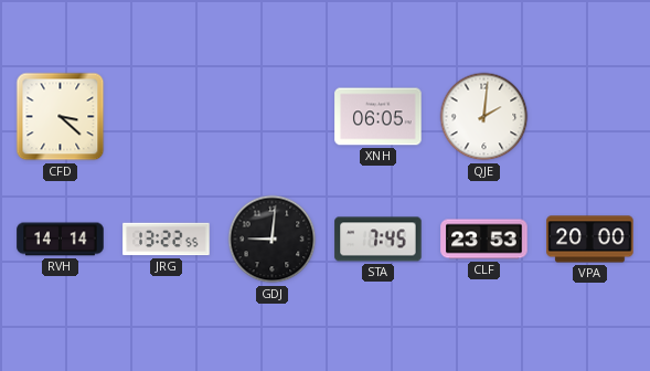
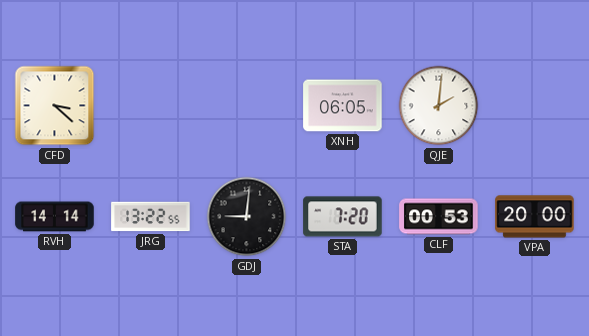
STA: 7:45 -> 7:20
CLF: 23:53 -> 00:53
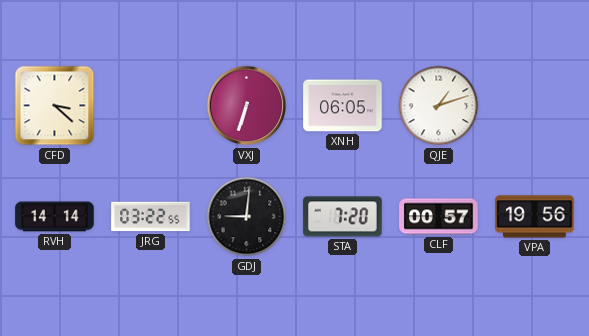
VXJ: none -> 6:33
QJE: 2:01 -> 1:12
JRG: 13:22 -> 03:22
CLF: 00:53 -> 00:57
VPA: 20:00 -> 19:56
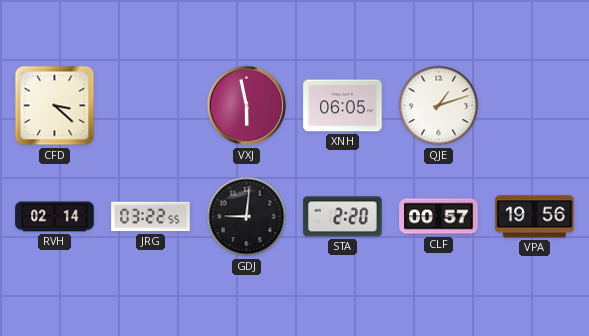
VXJ: 6:33 -> 5:58
RVH: 14:14 -> 02:14
STA: 7:20 -> 2:20
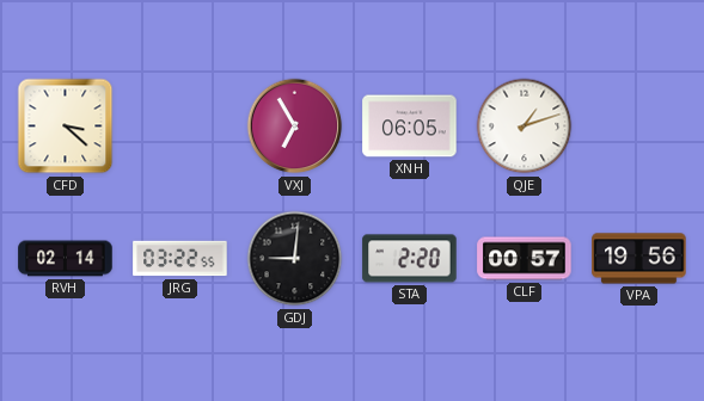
VXJ: 5:58 -> 6:55
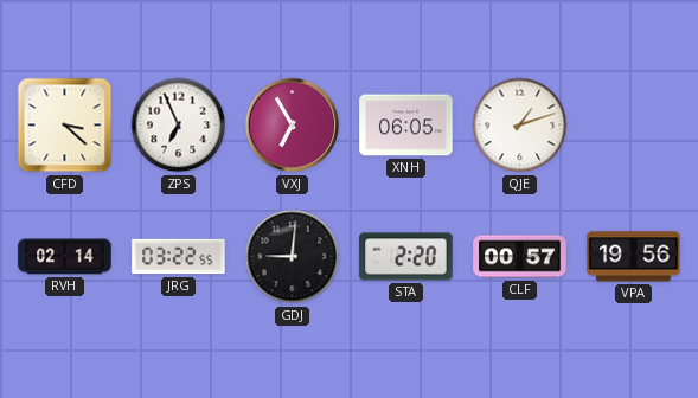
ZPS: none -> 6:56
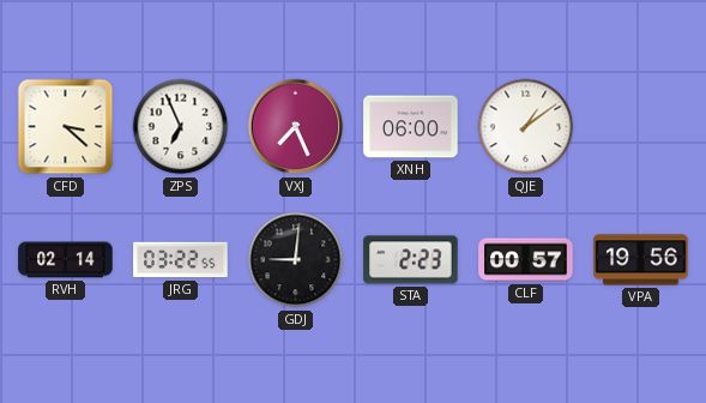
VXJ: 6:55 -> 7:26
XNH: 06:05 -> 06:00
QJE: 1:12 -> 1:09
STA: 2:20 -> 2:23
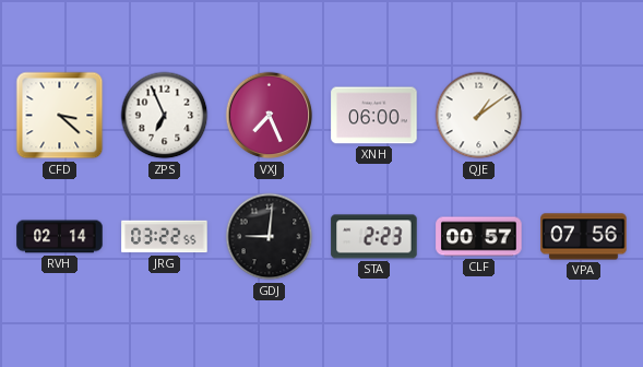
VPA: 19:56 -> 07:56
